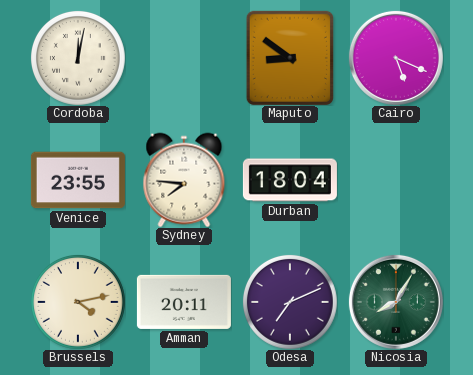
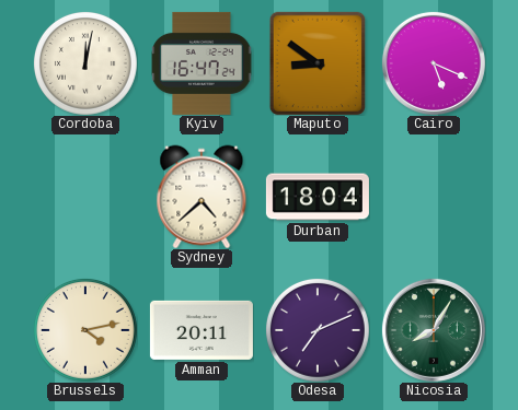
Kyiv: none -> 16:47
Venice: 23:55 -> none
Sydney: 7:46 -> 4:38
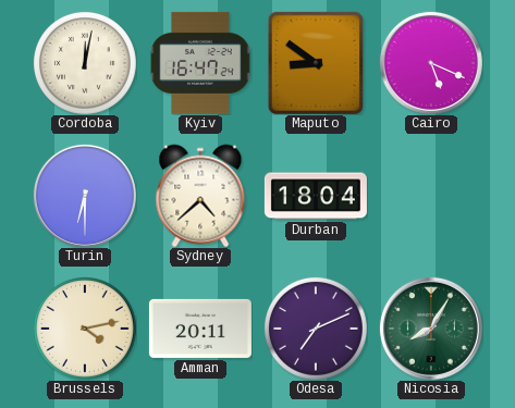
Turin: none -> 6:30
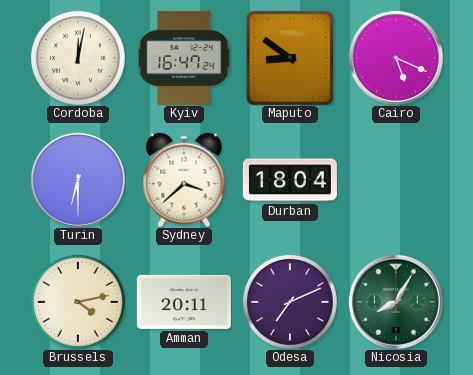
Sydney: 4:38 -> 3:38
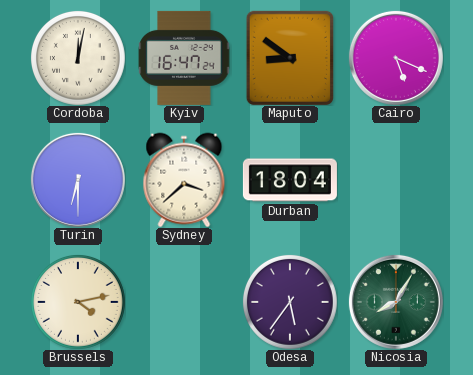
Amman: 20:11 -> none
Odesa: 7:11 -> 5:36
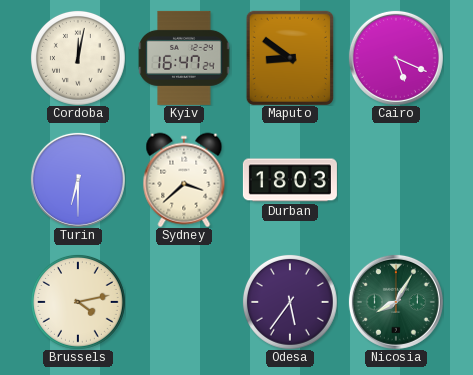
Durban: 18:04 -> 18:03
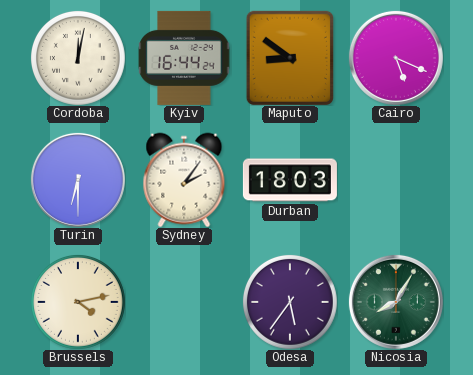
Kyiv: 16:47 -> 16:44
Sydney: 3:38 -> 2:06
